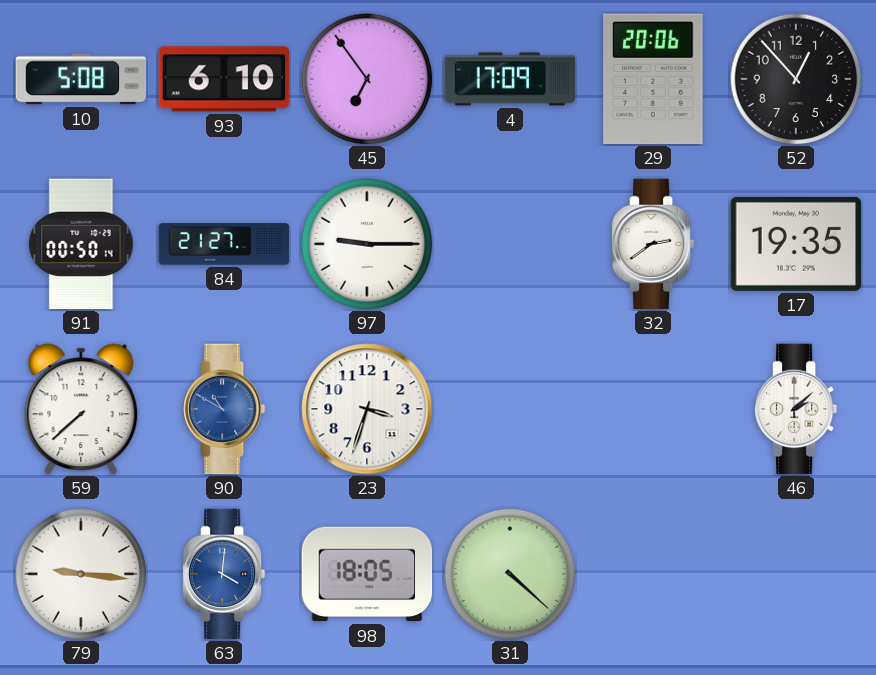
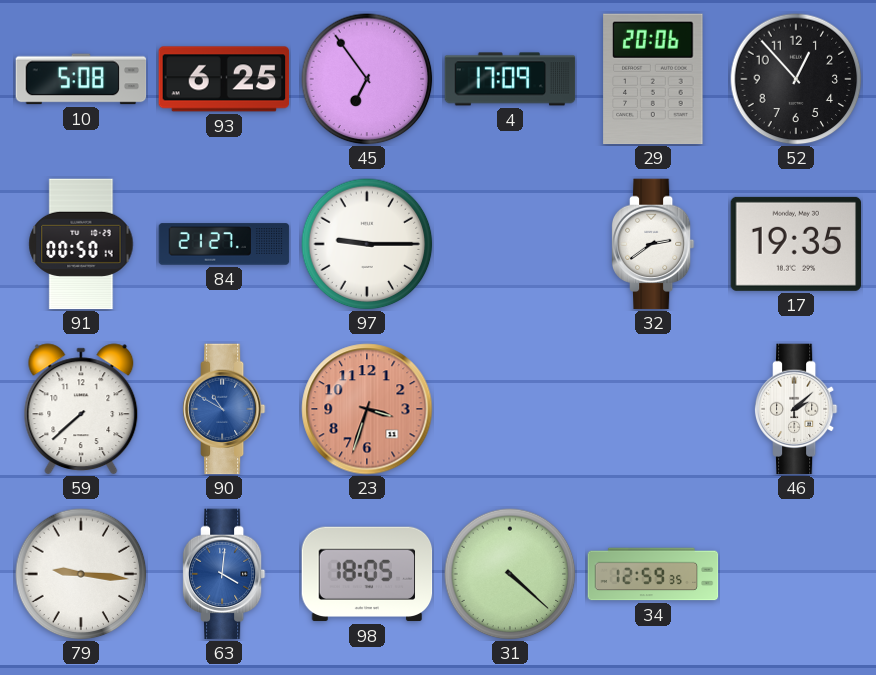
93: 6:10 -> 6:25
23 dial: white -> salmon
34: none -> 12:59
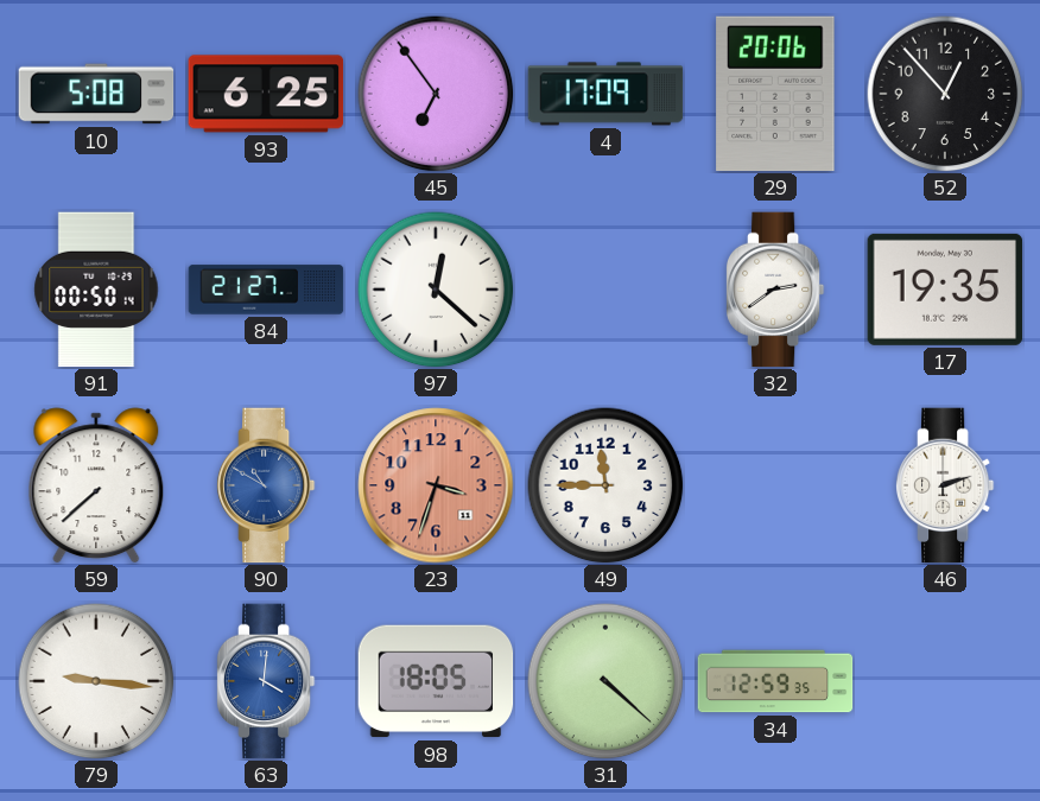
97: 9:15 -> 12:22
49: none -> 11:45
46: 2:08 -> 2:12
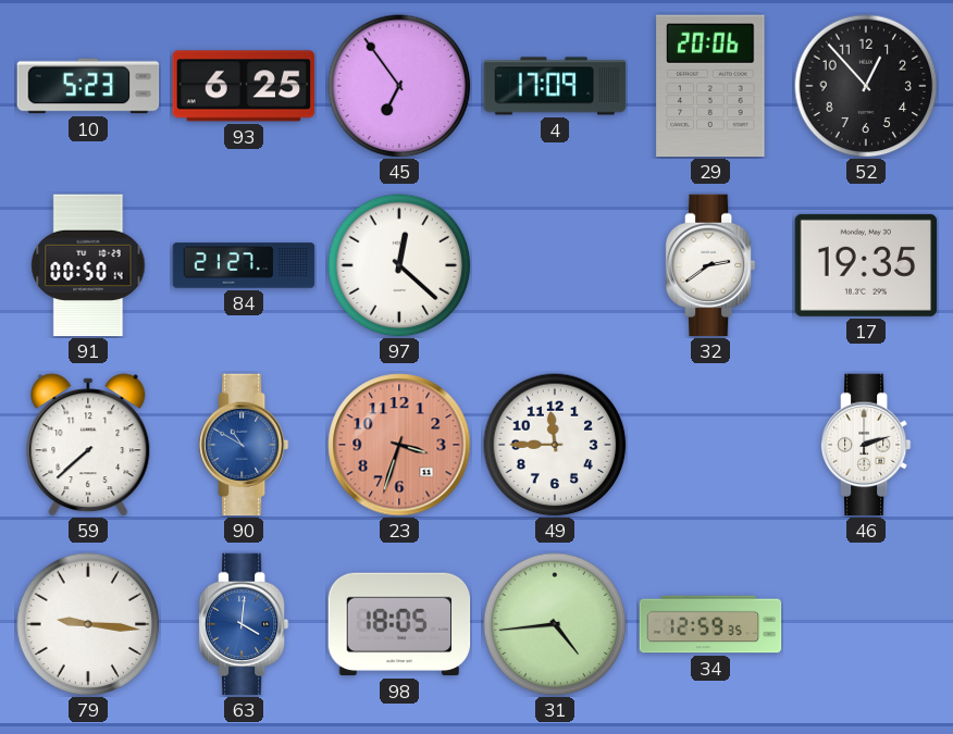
10: 5:08 -> 5:23
31: 4:22 -> 4:44
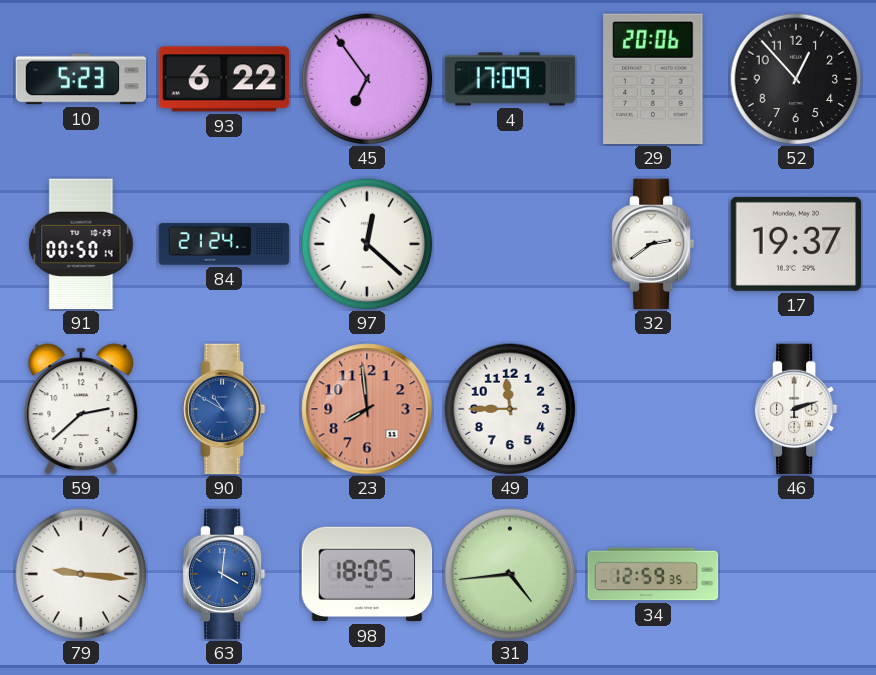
93: 6:25 -> 6:22
84: 21:27 -> 21:24
17: 19:35 -> 19:37
59: 7:38 -> 2:38
23: 3:33 -> 7:59
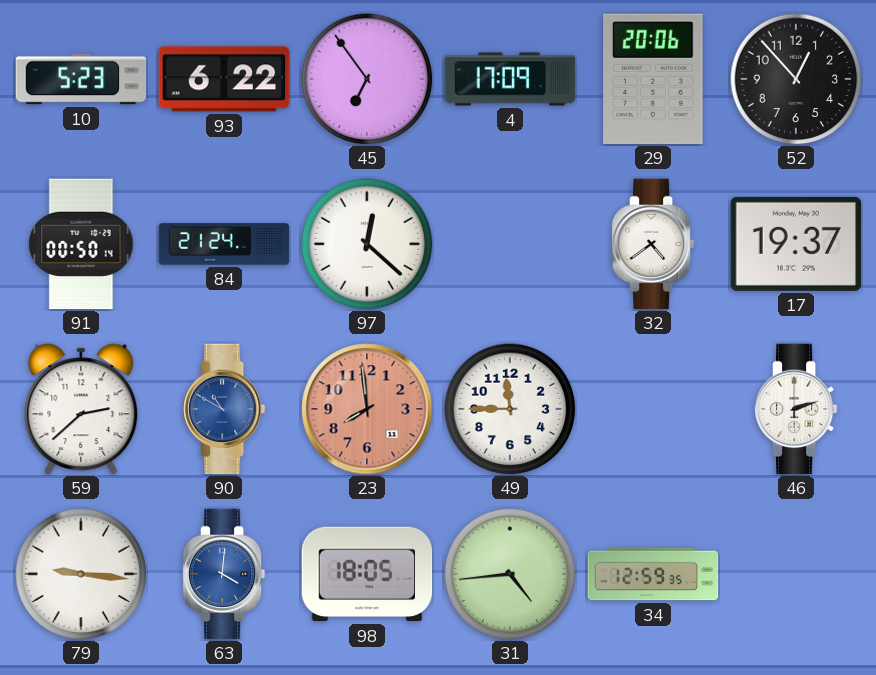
32: 2:39 -> 4:39
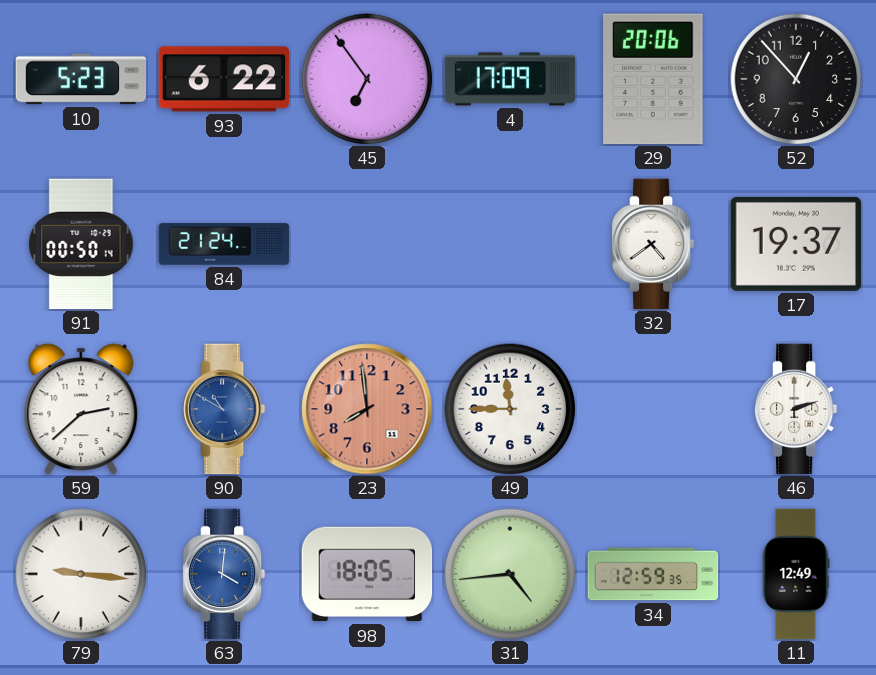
97: 12:22 -> none
11: none -> 12:49
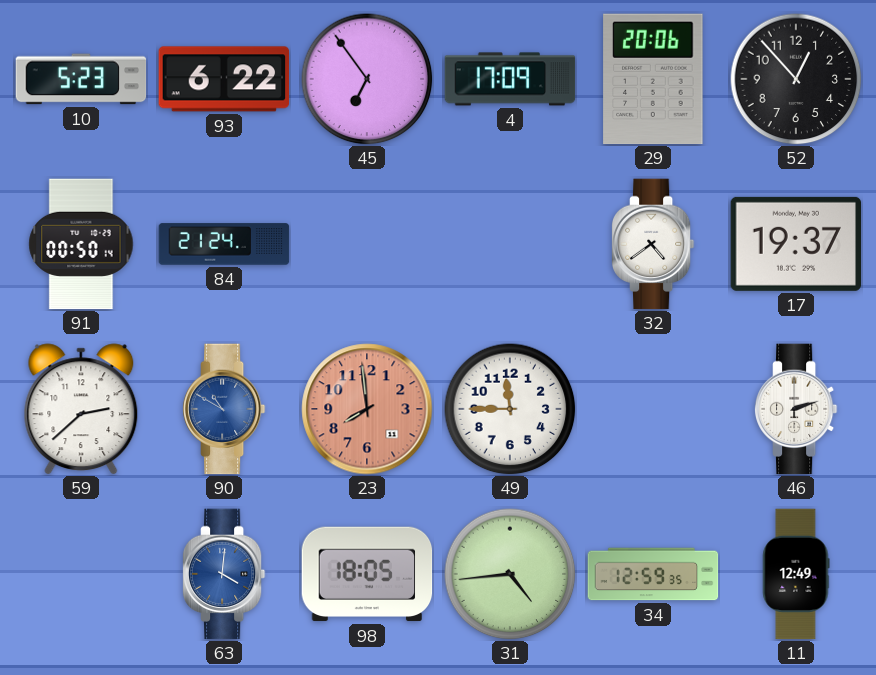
79: 9:16 -> none
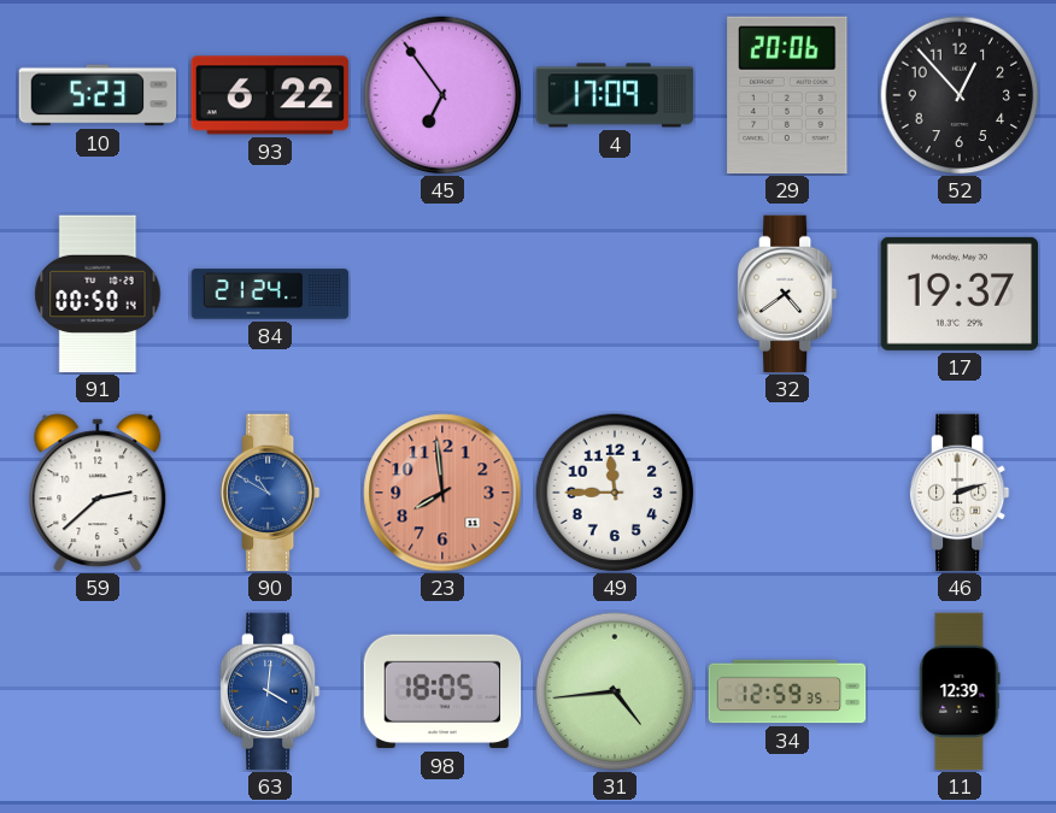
11: 12:49 -> 12:39
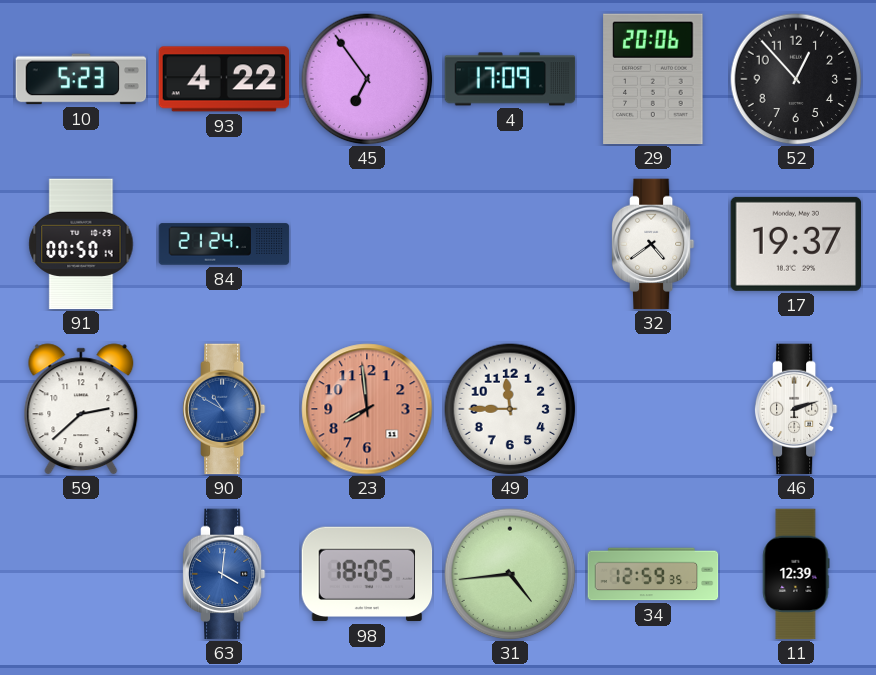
93: 6:22 -> 4:22
